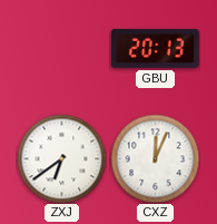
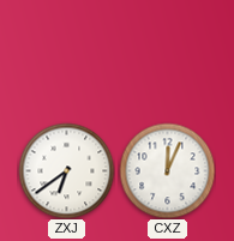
GBU: 20:13 -> none
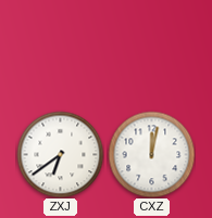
CXZ: 12:04 -> 12:02
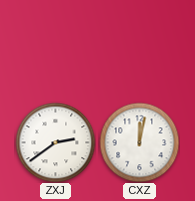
ZXJ: 6:39 -> 2:39
